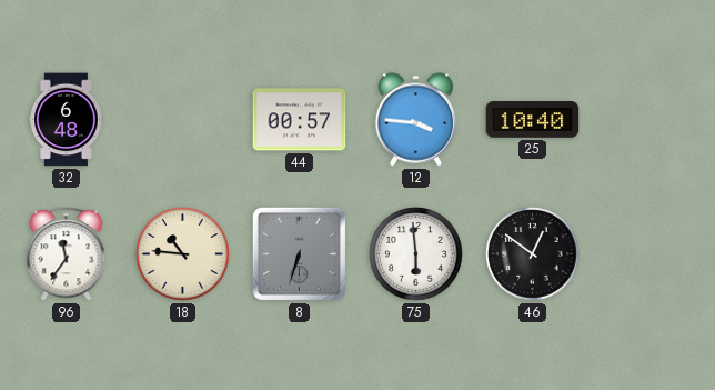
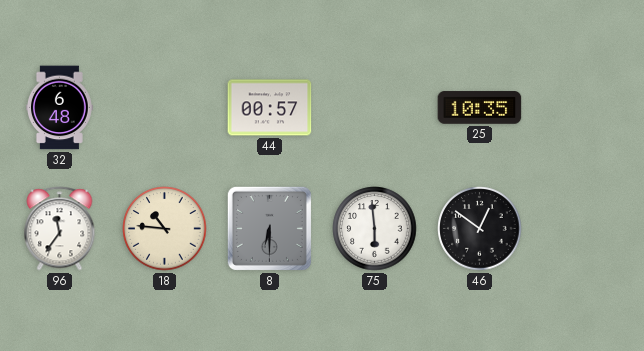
12: 3:46 -> none
25: 10:40 -> 10:35
8: 6:33 -> 6:30
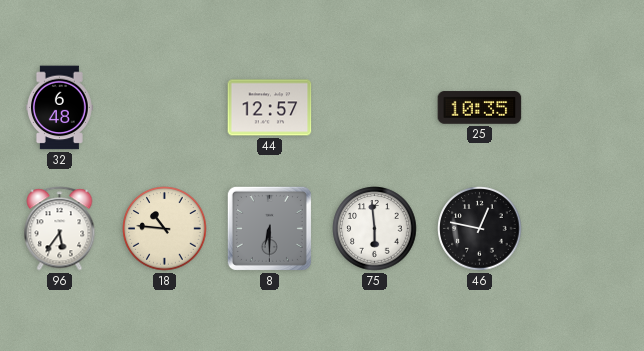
44: 00:57 -> 12:57
96: 11:36 -> 5:36
46: 12:51 -> 12:47
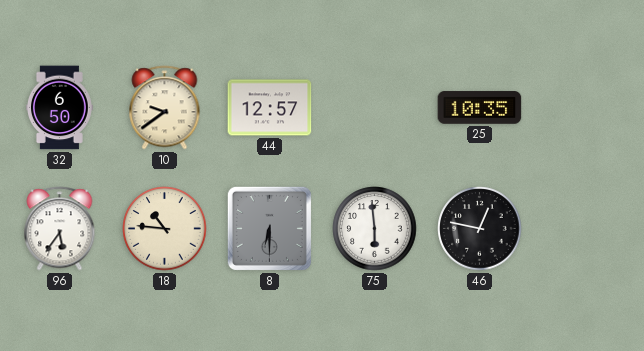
32: 6:48 -> 6:50
10: none -> 9:39
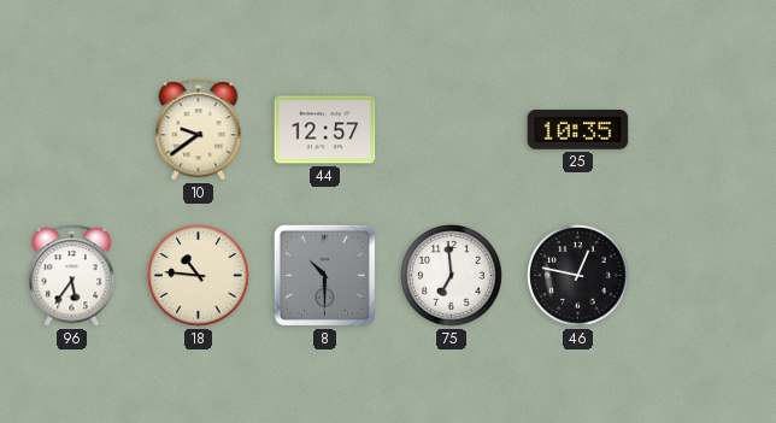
32: 6:50 -> none
8: 6:30 -> 10:30
75: 5:59 -> 6:59
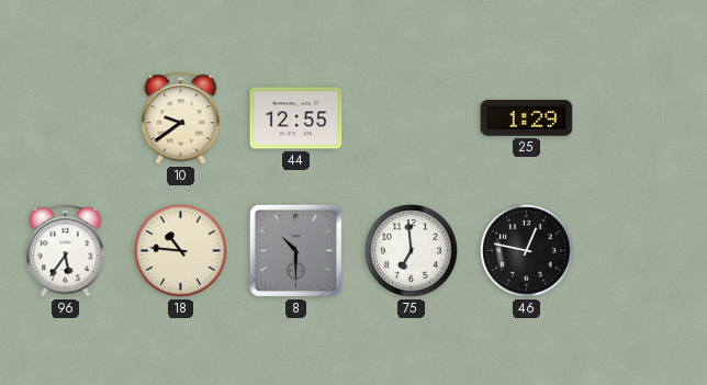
44: 12:57 -> 12:55
25: 10:35 -> 1:29
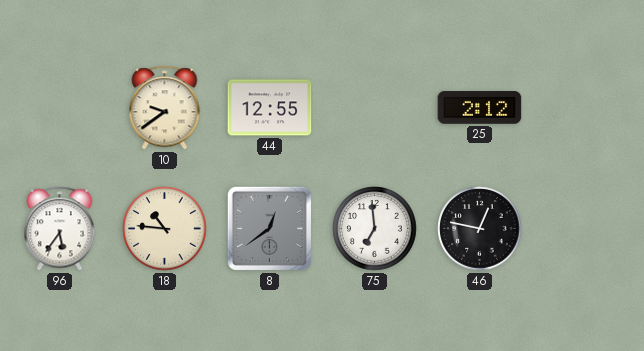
25: 1:29 -> 2:12
8: 10:30 -> 12:39
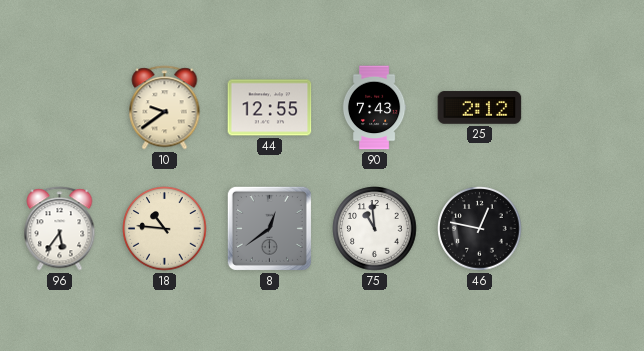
90: none -> 7:43
75: 6:59 -> 10:59
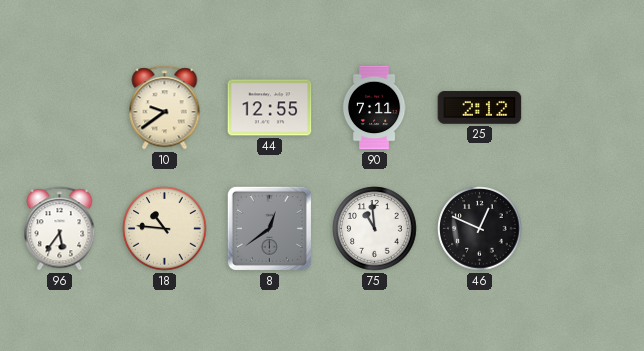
90: 7:43 -> 7:11
46: 12:47 -> 12:49
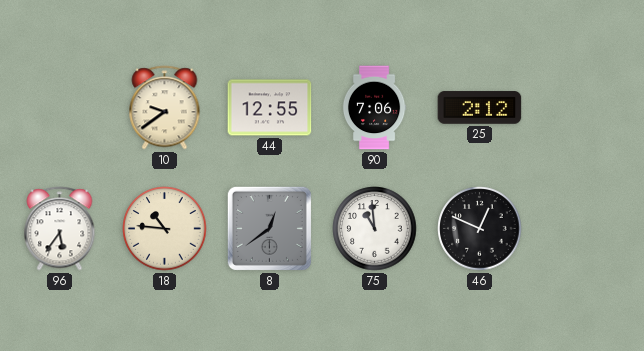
90: 7:11 -> 7:06
